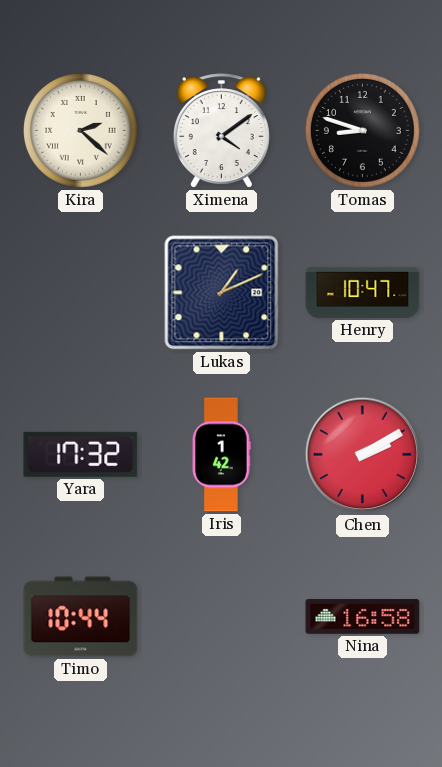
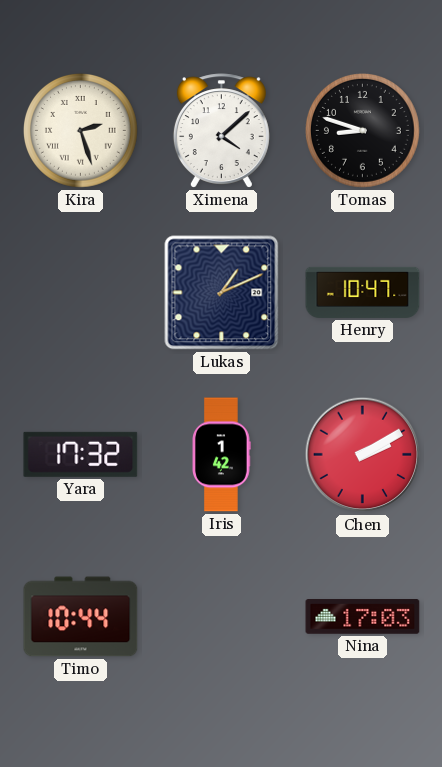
Kira: 2:22 -> 2:27
Ximena: 4:09 -> 4:08
Nina: 16:58 -> 17:03
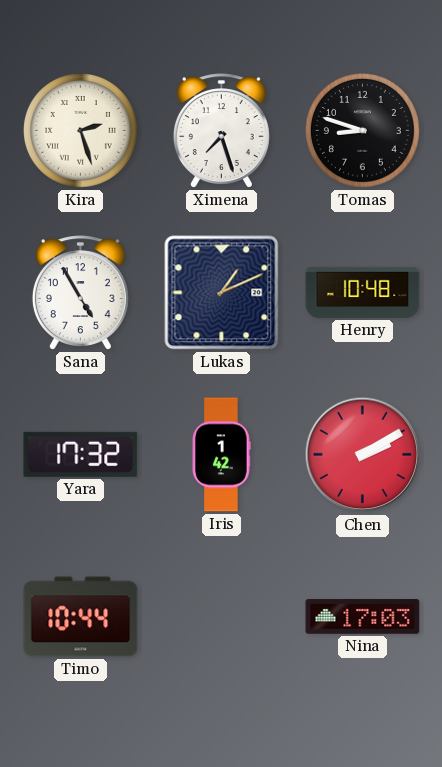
Ximena: 4:08 -> 7:27
Sana: none -> 4:55
Henry: 10:47 -> 10:48
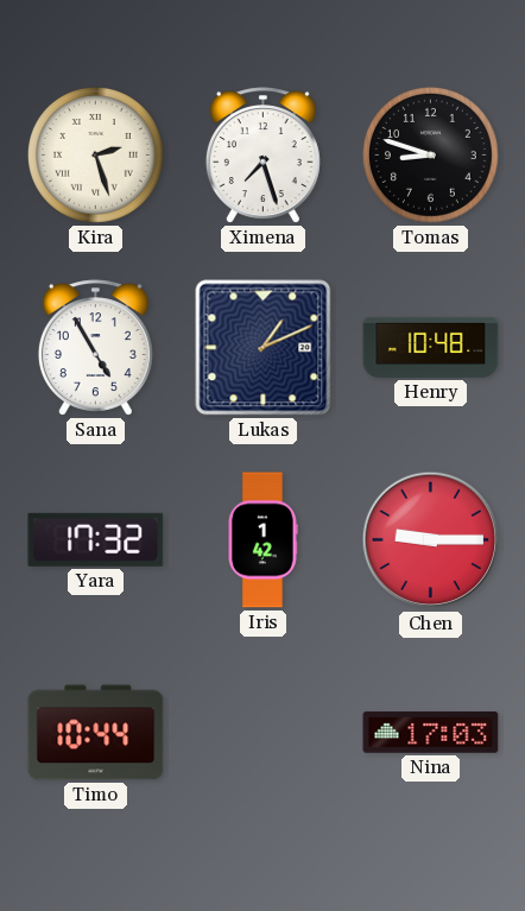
Chen: 2:10 -> 9:15
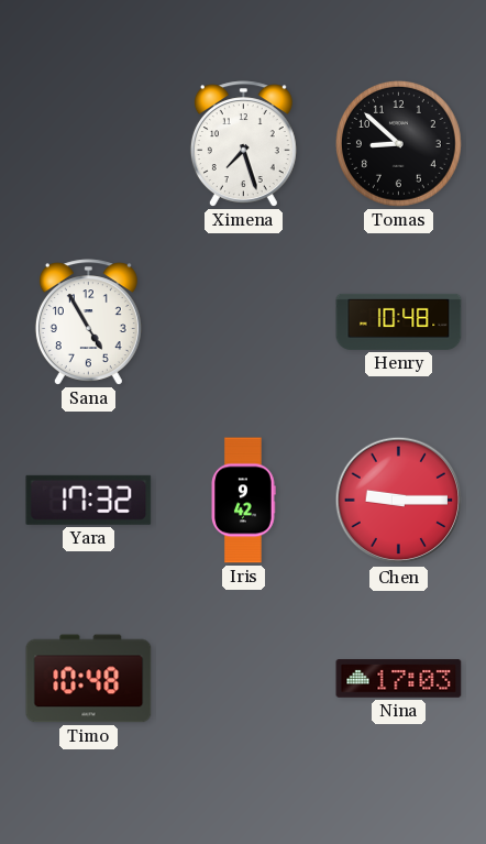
Kira: 2:27 -> none
Tomas: 8:48 -> 8:52
Lukas: 1:11 -> none
Iris: 1:42 -> 9:42
Timo: 10:44 -> 10:48
